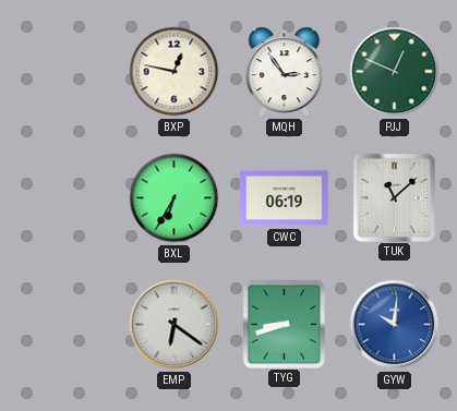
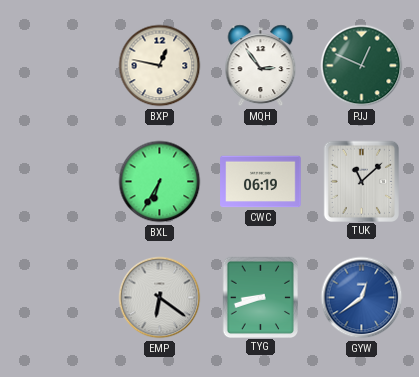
GYW: 10:01 -> 12:39
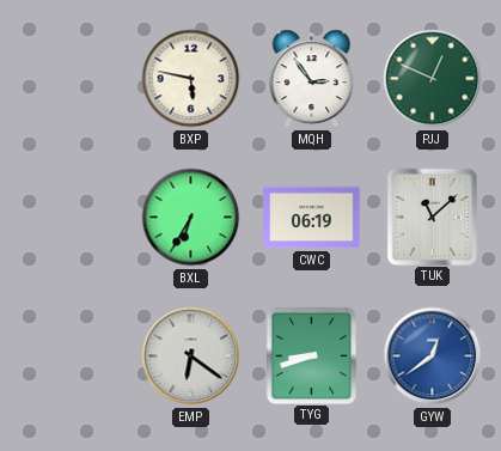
BXP: 12:47 -> 5:47
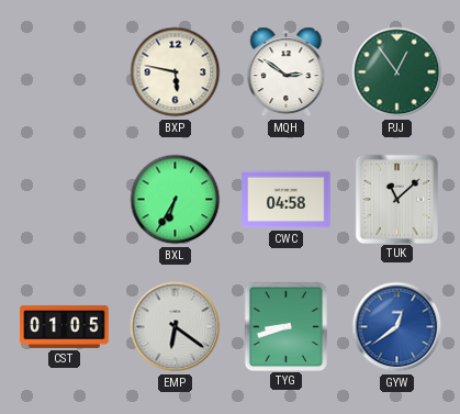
MQH: 2:54 -> 2:51
PJJ: 12:49 -> 12:54
CWC: 06:19 -> 04:58
CST: none -> 01:05
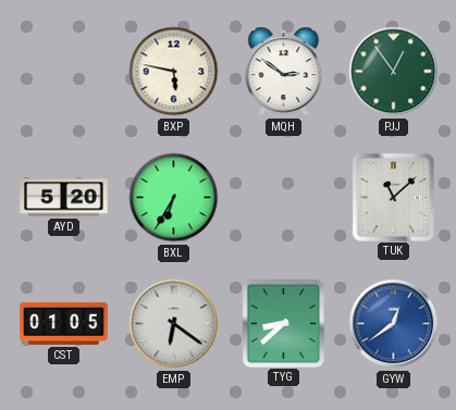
AYD: none -> 5:20
CWC: 04:58 -> none
TYG: 8:42 -> 8:38
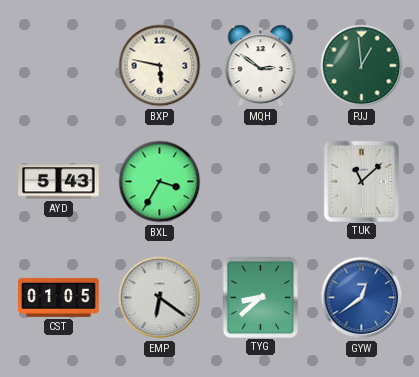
PJJ: 12:54 -> 12:59
AYD: 5:20 -> 5:43
BXL: 6:35 -> 3:35
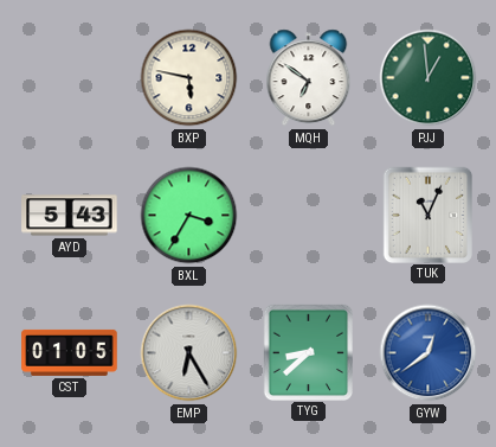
MQH: 2:51 -> 6:51
TUK: 11:08 -> 11:04
EMP: 6:21 -> 6:25
